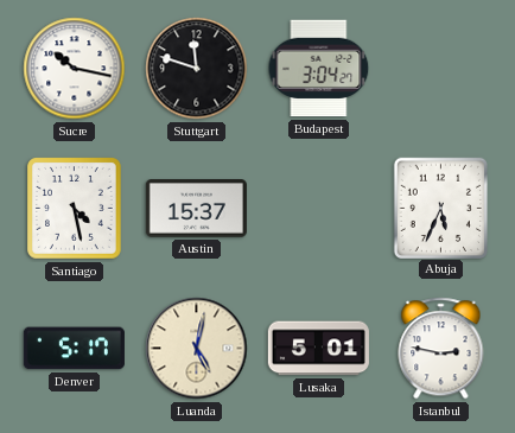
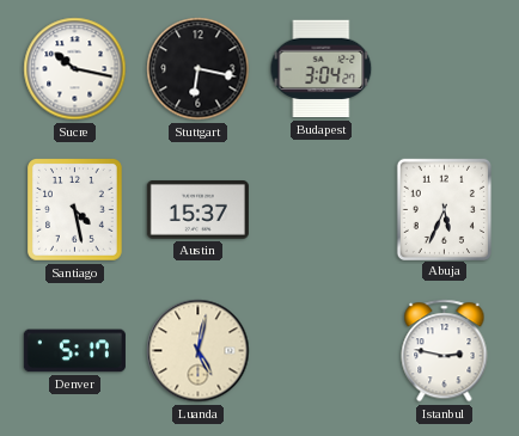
Stuttgart: 11:48 -> 6:17
Lusaka: 5:01 -> none
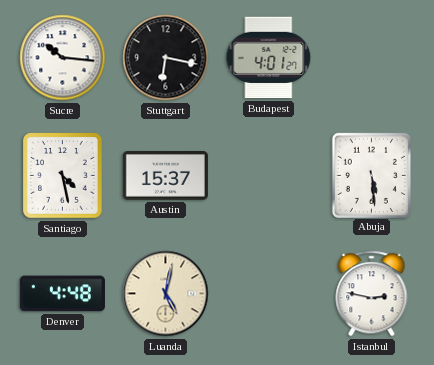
Sucre: 10:17 -> 10:16
Budapest: 3:04 -> 4:01
Abuja: 5:34 -> 5:29
Denver: 5:17 -> 4:48
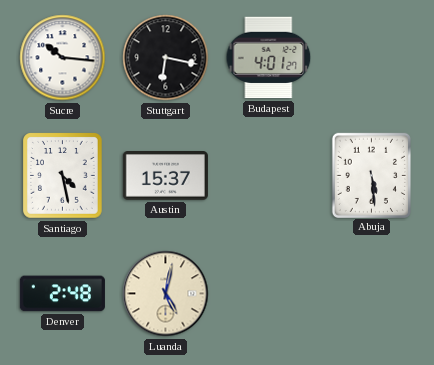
Denver: 4:48 -> 2:48
Istanbul: 2:47 -> none
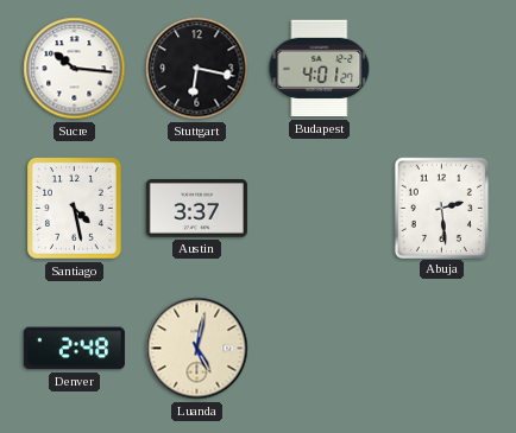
Austin: 15:37 -> 3:37
Abuja: 5:29 -> 2:29
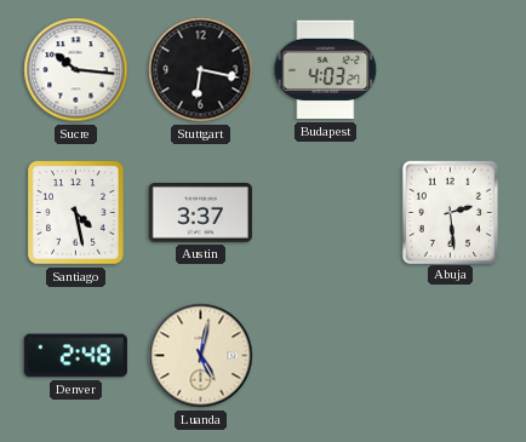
Budapest: 4:01 -> 4:03
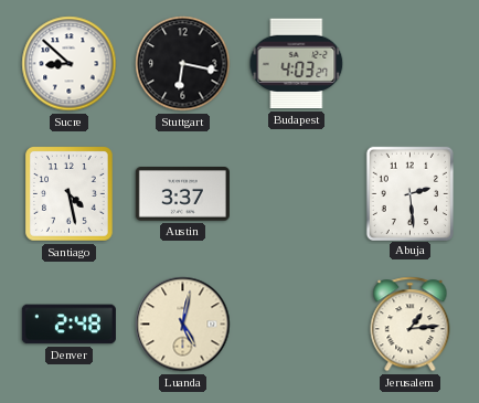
Sucre: 10:16 -> 8:52
Jerusalem: none -> 1:14
